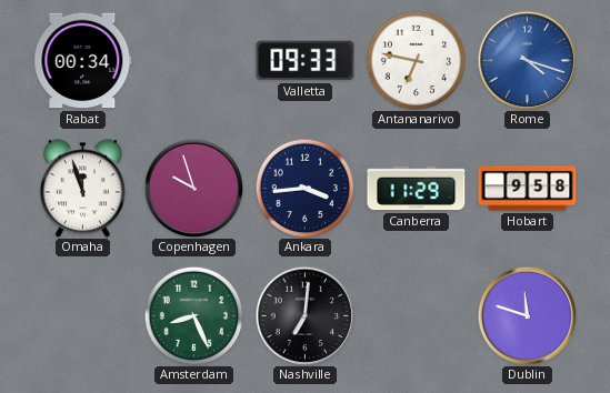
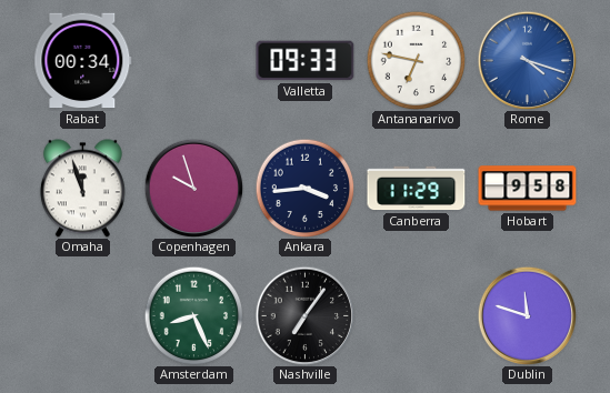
Nashville: 7:01 -> 7:06
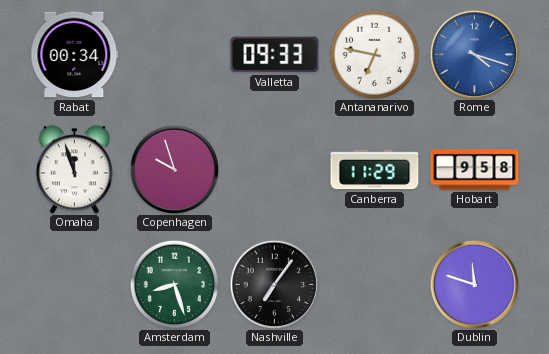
Ankara: 3:44 -> none
Amsterdam: 8:26 -> 8:27
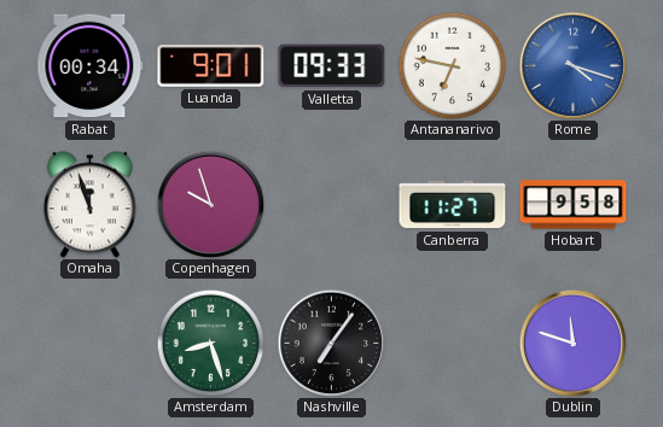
Luanda: none -> 9:01
Canberra: 11:29 -> 11:27
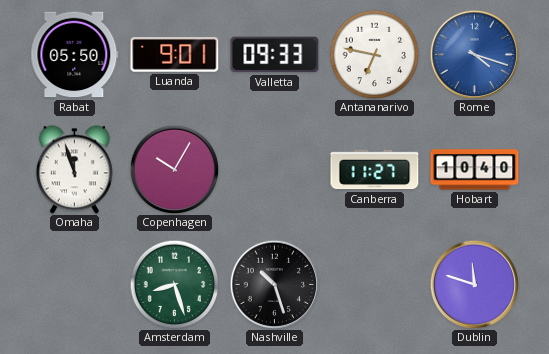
Rabat: 00:34 -> 05:50
Copenhagen: 9:57 -> 10:05
Hobart: 9:58 -> 10:40
Nashville: 7:06 -> 10:27
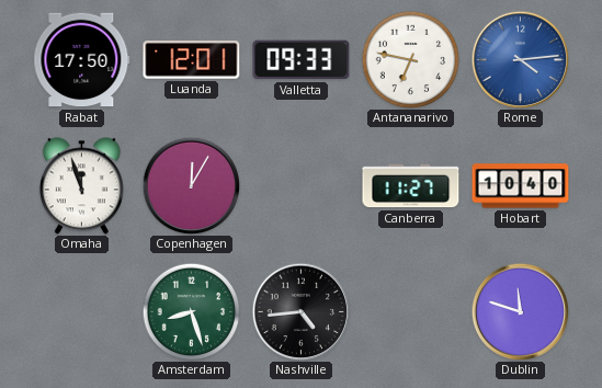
Rabat: 05:50 -> 17:50
Luanda: 9:01 -> 12:01
Rome: 4:18 -> 4:14
Copenhagen: 10:05 -> 12:05
Nashville: 10:27 -> 4:44
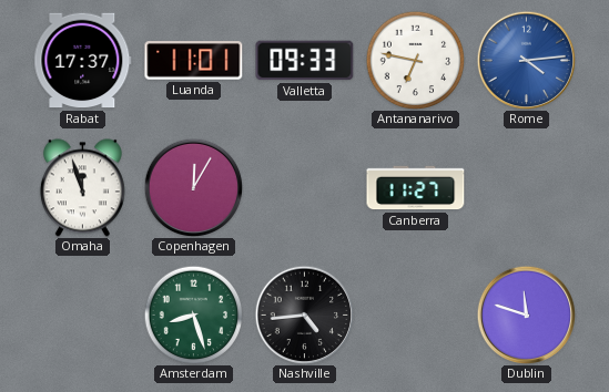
Rabat: 17:50 -> 17:37
Luanda: 12:01 -> 11:01
Hobart: 10:40 -> none
